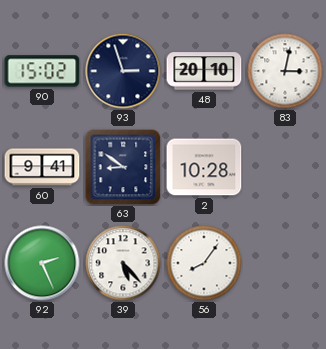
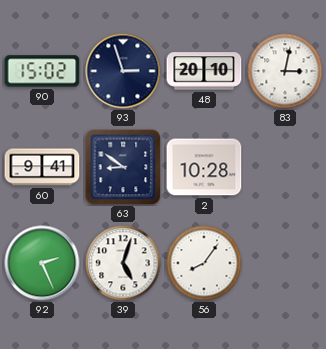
39: 5:23 -> 5:03
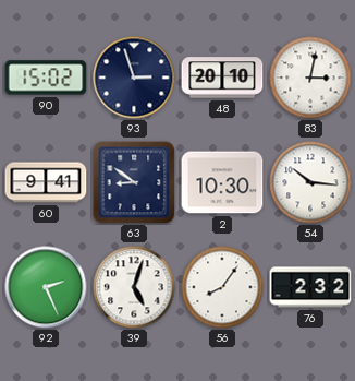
2: 10:28 -> 10:30
54: none -> 10:16
76: none -> 2:32
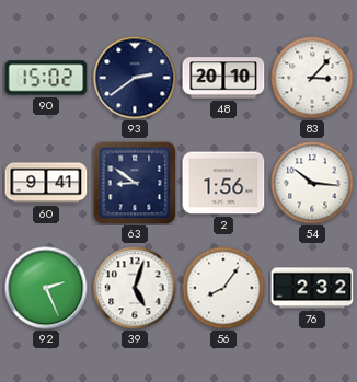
93: 2:57 -> 2:39
83: 3:02 -> 3:07
2: 10:30 -> 1:56
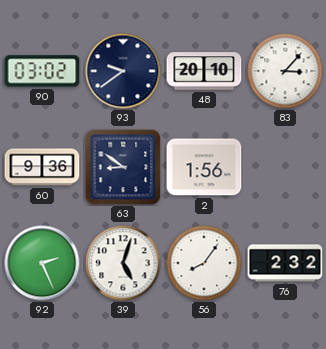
90: 15:02 -> 03:02
93: 2:39 -> 9:39
60: 9:41 -> 9:36
54: 10:16 -> none
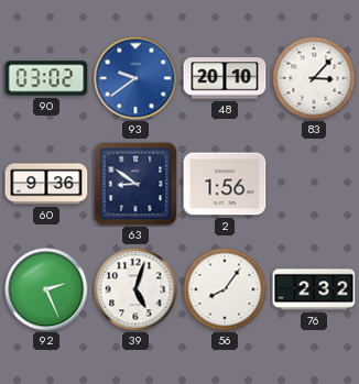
93 dial: navy -> blue
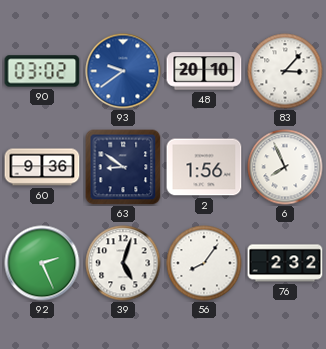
6: none -> 7:56
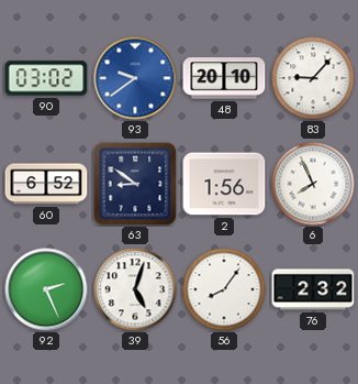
83: 3:07 -> 9:07
60: 9:36 -> 6:52
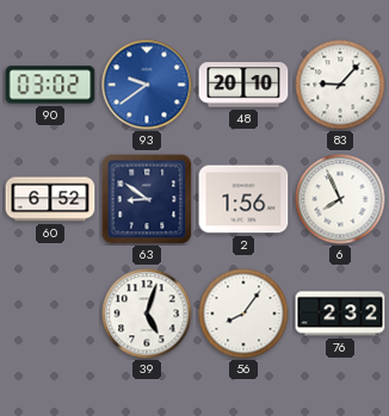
92: 2:26 -> none
